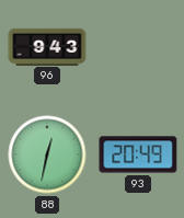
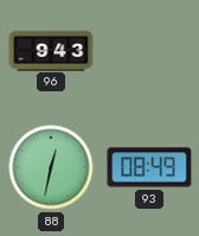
93: 20:49 -> 08:49
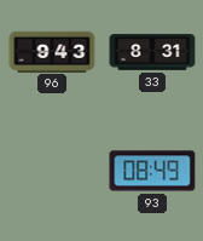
33: none -> 8:31
88: 12:32 -> none
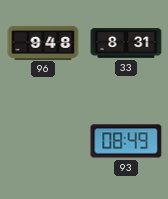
96: 9:43 -> 9:48
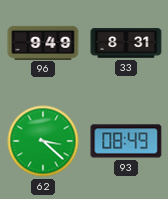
96: 9:48 -> 9:49
62: none -> 3:22
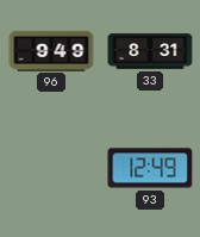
62: 3:22 -> none
93: 08:49 -> 12:49
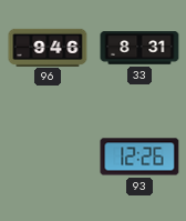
96: 9:49 -> 9:46
93: 12:49 -> 12:26
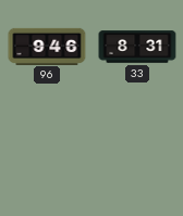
93: 12:26 -> none
